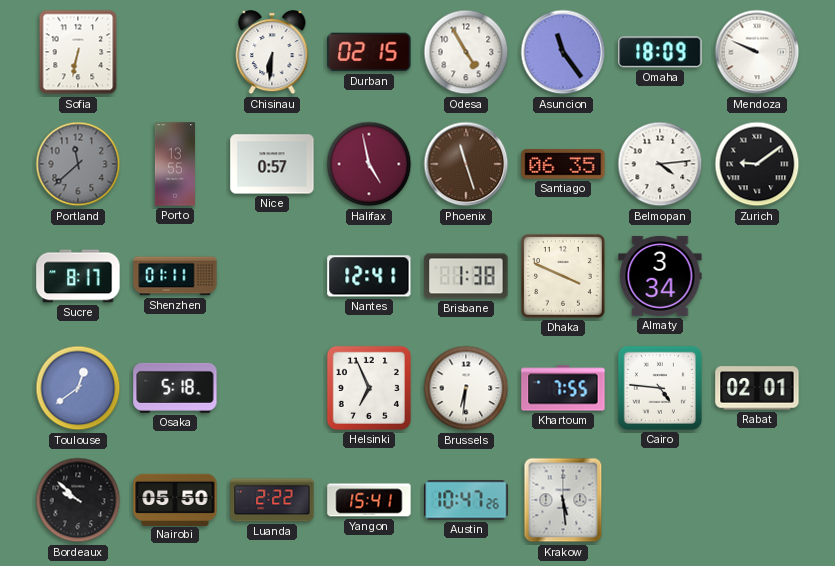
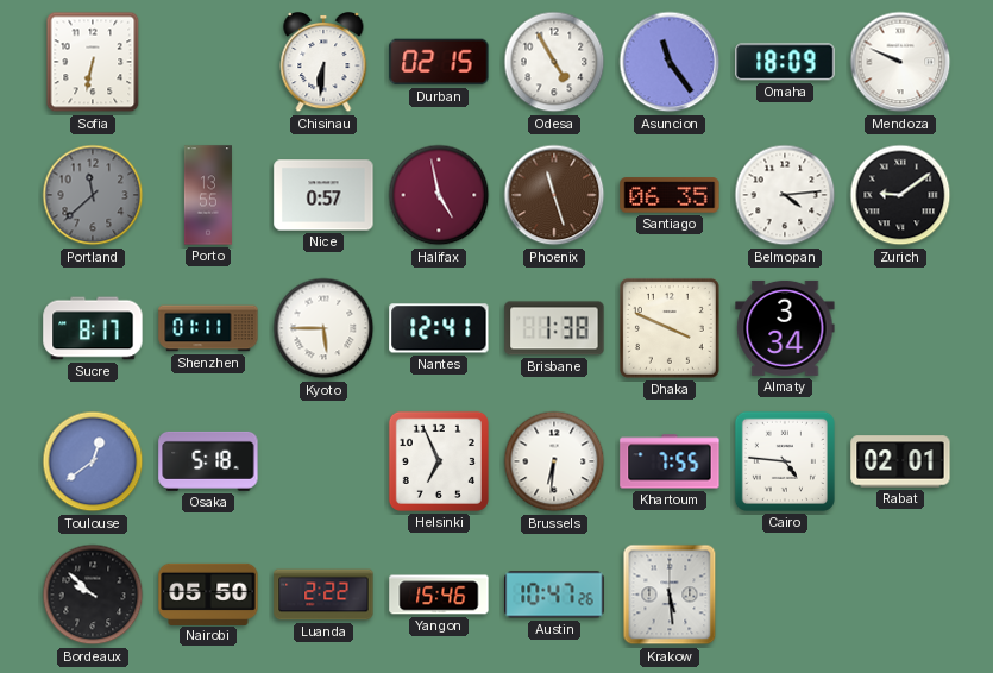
Kyoto: none -> 5:45
Yangon: 15:41 -> 15:46
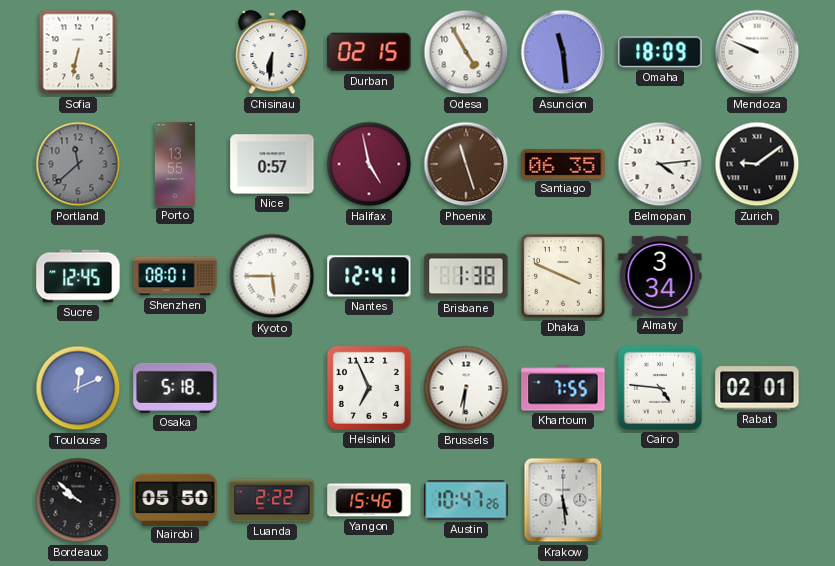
Asuncion: 11:24 -> 11:29
Sucre: 8:17 -> 12:45
Shenzhen: 01:11 -> 08:01
Toulouse: 12:39 -> 12:11
